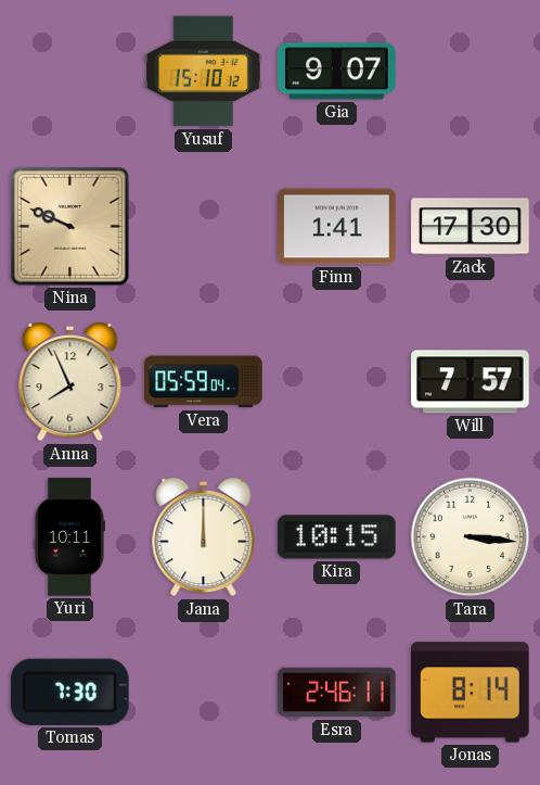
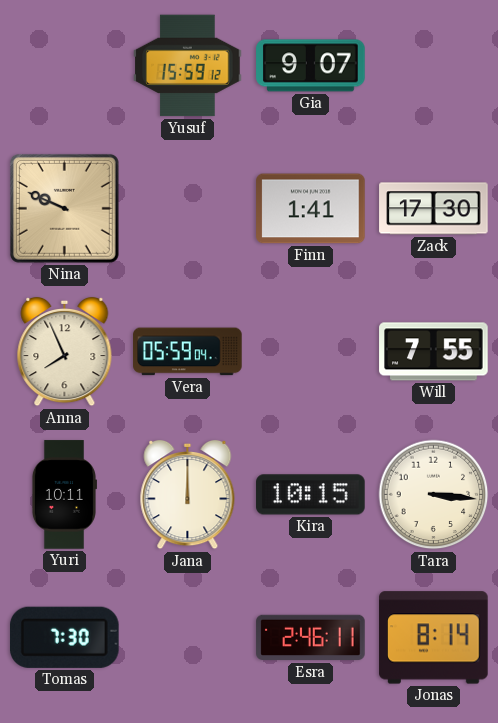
Yusuf: 15:10 -> 15:59
Will: 7:57 -> 7:55
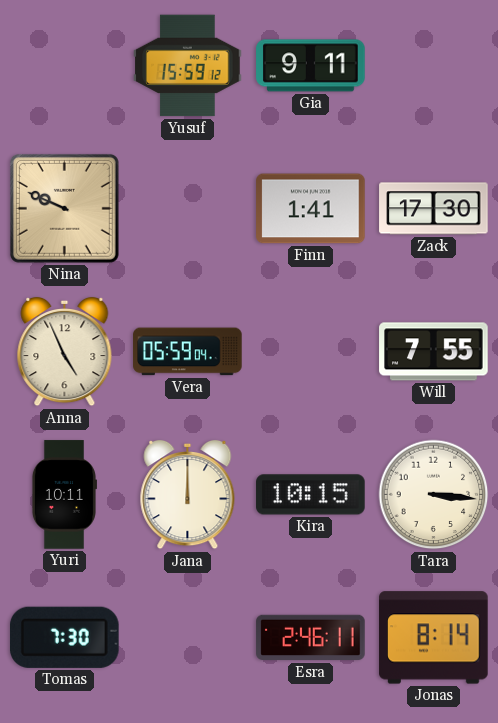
Gia: 9:07 -> 9:11
Anna: 7:56 -> 4:56
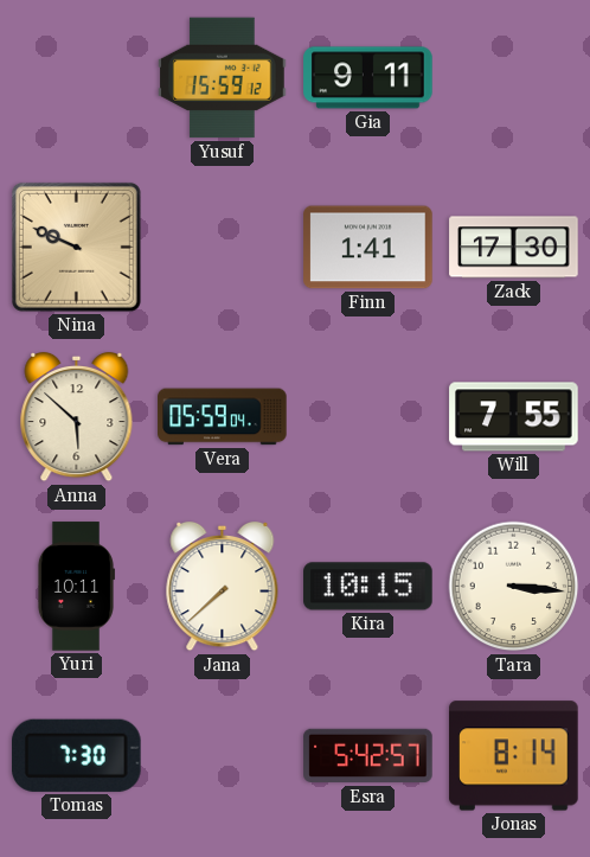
Anna: 4:56 -> 5:52
Jana: 12:00 -> 7:38
Esra: 2:46 -> 5:42
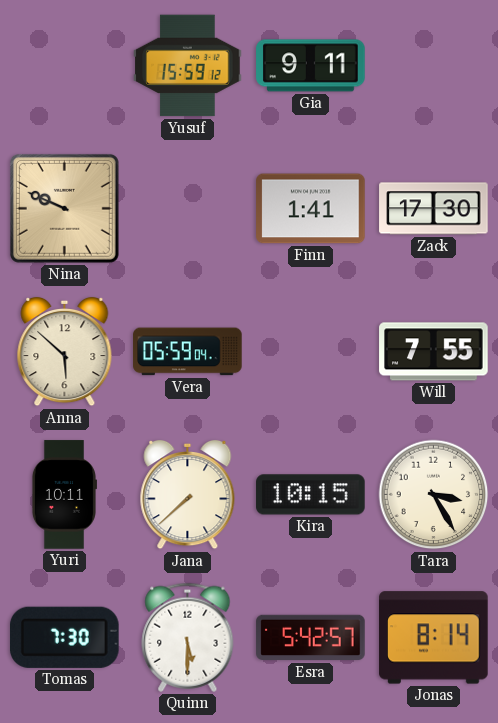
Tara: 3:16 -> 3:25
Quinn: none -> 5:30
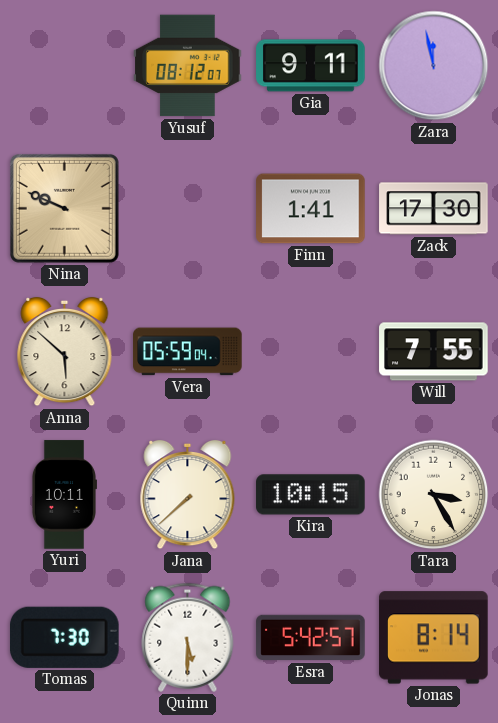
Yusuf: 15:59 -> 08:12
Zara: none -> 11:58
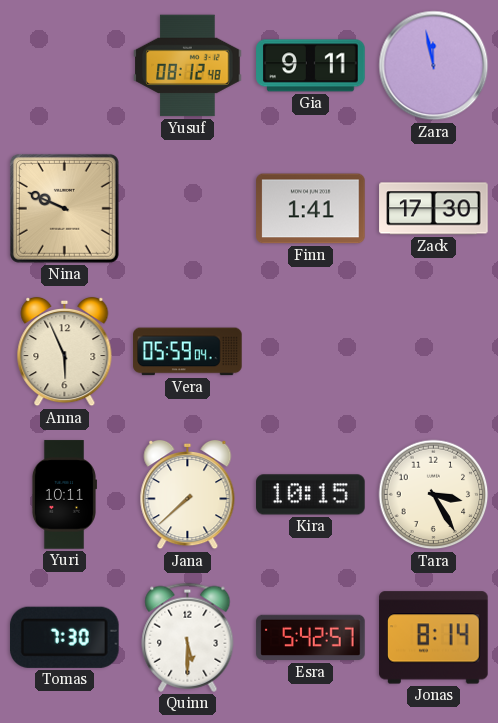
Yusuf: 08:12:07 -> 08:12:48
Anna: 5:52 -> 5:56
Will: 7:55 -> none
